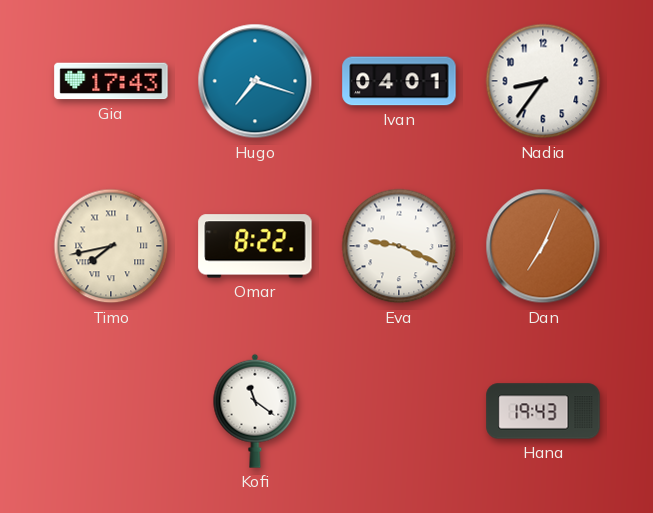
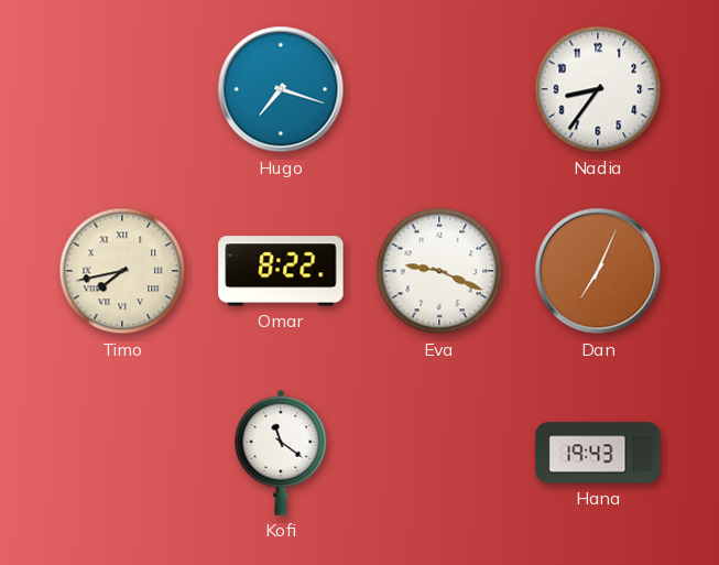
Gia: 17:43 -> none
Ivan: 04:01 -> none
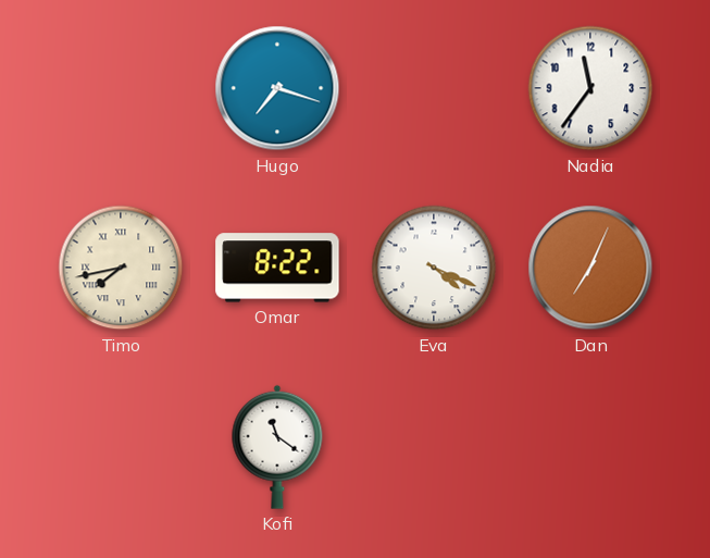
Nadia: 8:36 -> 11:36
Eva: 9:19 -> 4:19
Hana: 19:43 -> none
